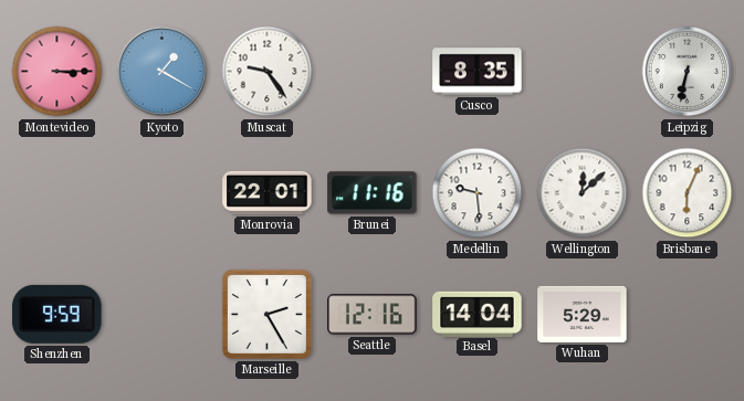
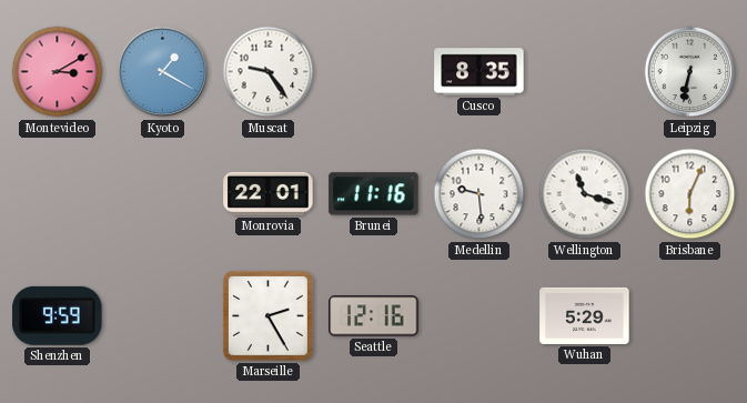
Montevideo: 3:15 -> 3:10
Wellington: 12:08 -> 11:18
Basel: 14:04 -> none
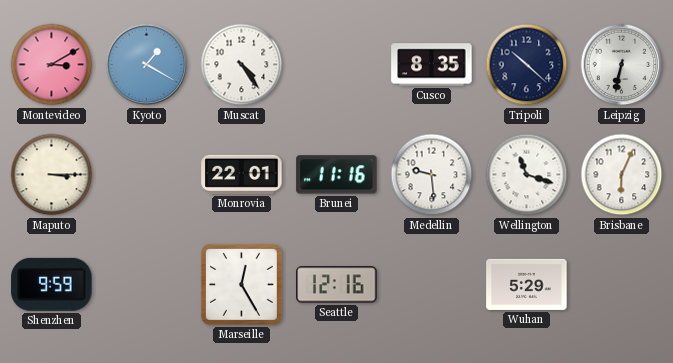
Muscat: 9:24 -> 4:24
Tripoli: none -> 10:22
Maputo: none -> 3:15
Marseille: 2:25 -> 12:25
